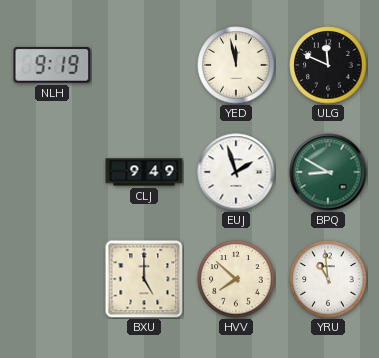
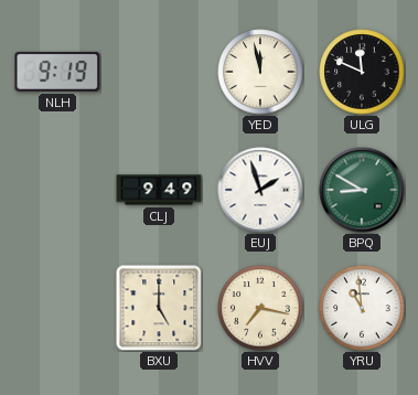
HVV: 7:52 -> 7:17
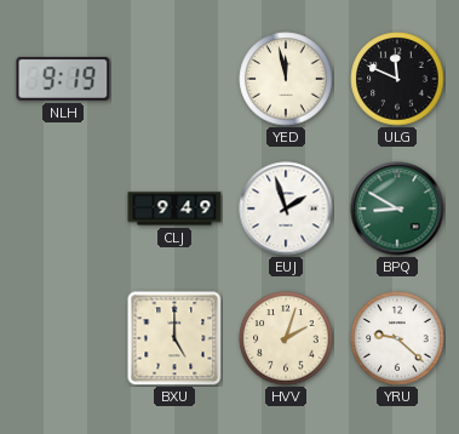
HVV: 7:17 -> 2:03
YRU: 10:59 -> 9:22
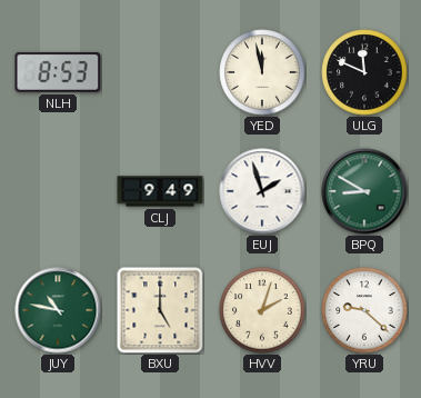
NLH: 9:19 -> 8:53
JUY: none -> 10:47
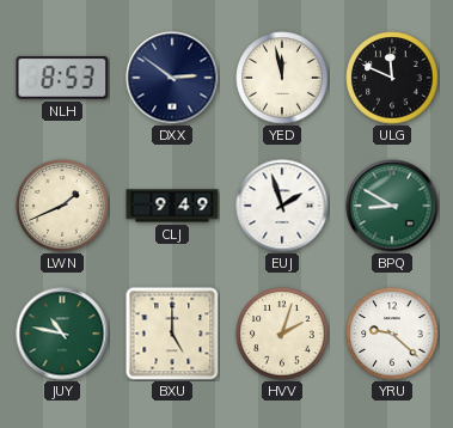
DXX: none -> 2:51
LWN: none -> 1:41
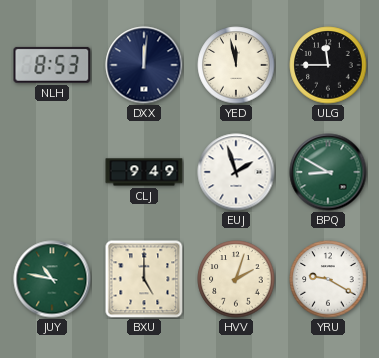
DXX: 2:51 -> 12:01
ULG: 11:49 -> 11:45
LWN: 1:41 -> none
YRU: 9:22 -> 9:20
